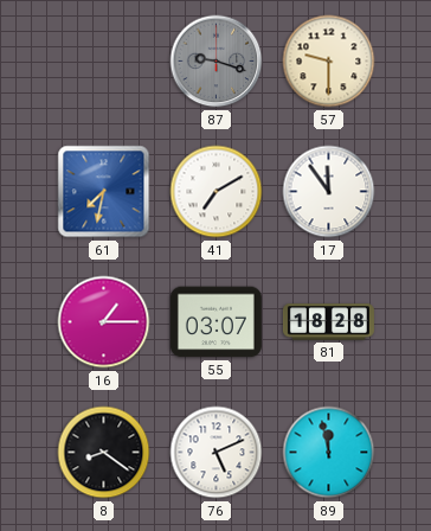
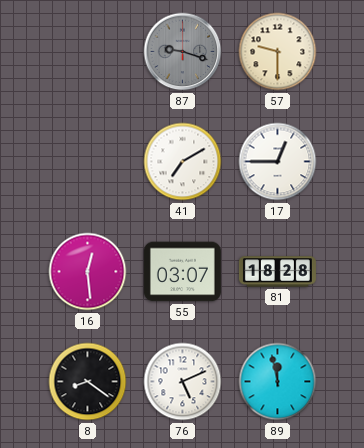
61: 7:32 -> none
17: 11:54 -> 12:45
16: 1:15 -> 12:29
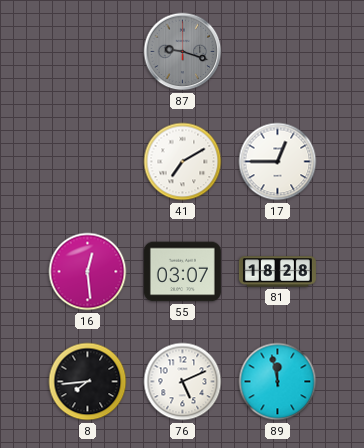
57: 9:30 -> none
8: 8:21 -> 7:44
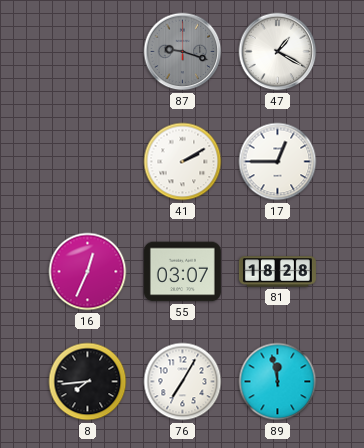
47: none -> 1:20
41: 7:10 -> 2:10
16: 12:29 -> 12:34
76: 5:11 -> 7:05
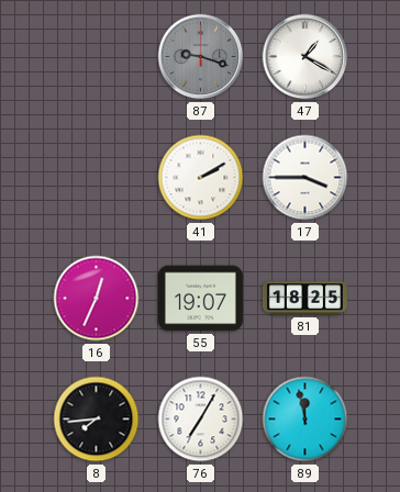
17: 12:45 -> 3:45
55: 03:07 -> 19:07
81: 18:28 -> 18:25
